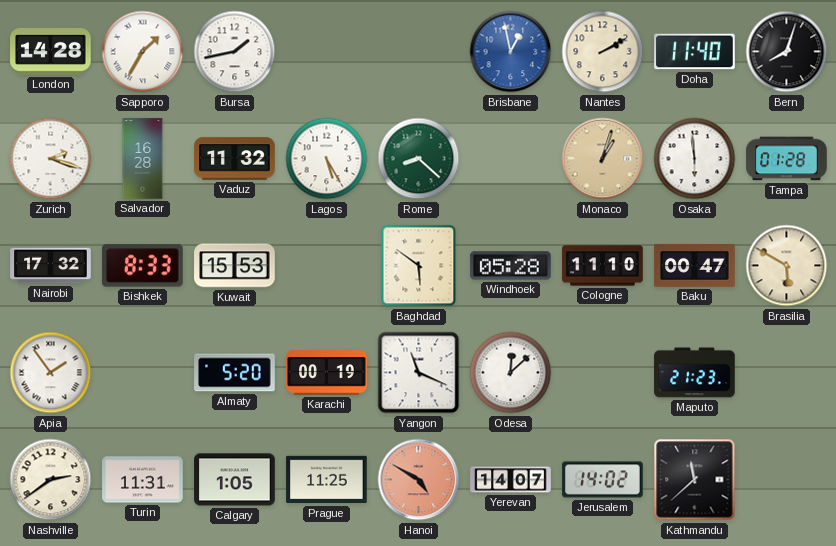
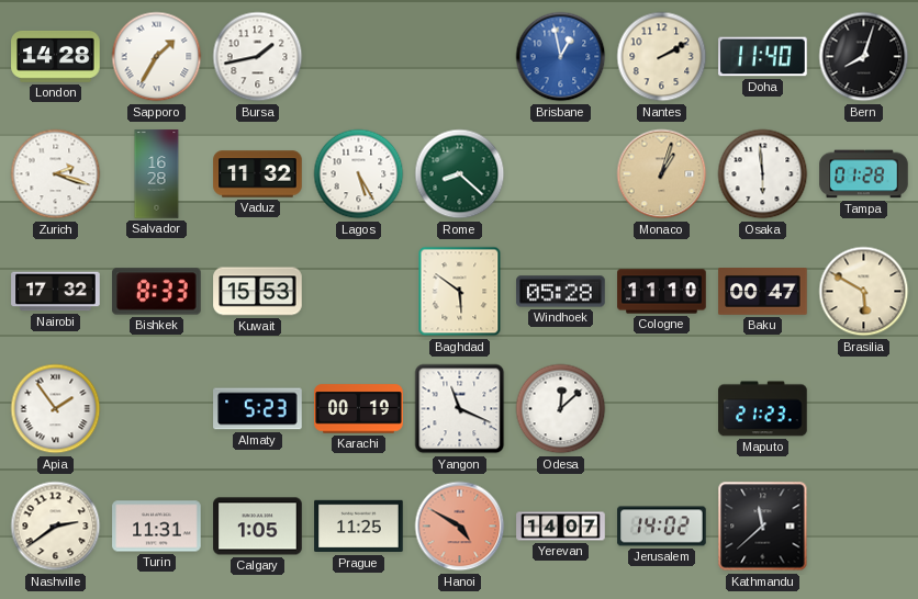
Almaty: 5:20 -> 5:23
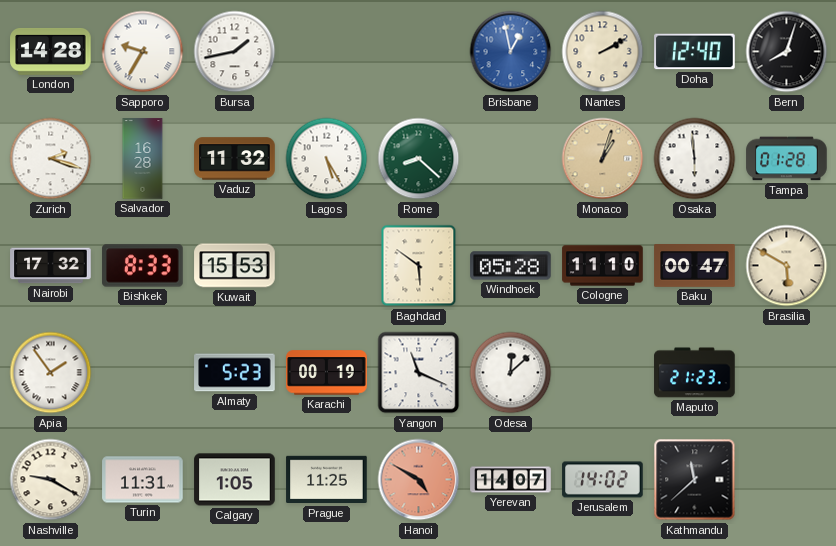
Sapporo: 1:35 -> 9:35
Doha: 11:40 -> 12:40
Nashville: 2:39 -> 9:20
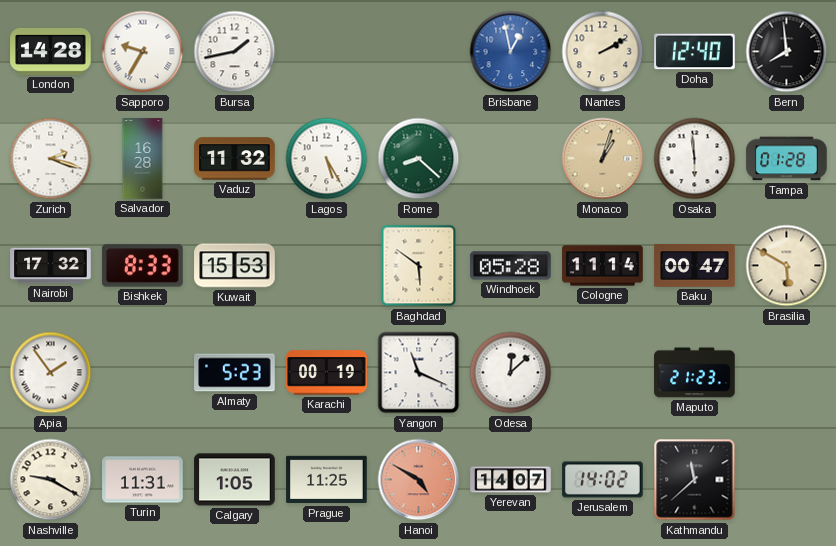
Bern: 8:03 -> 7:59
Cologne: 11:10 -> 11:14
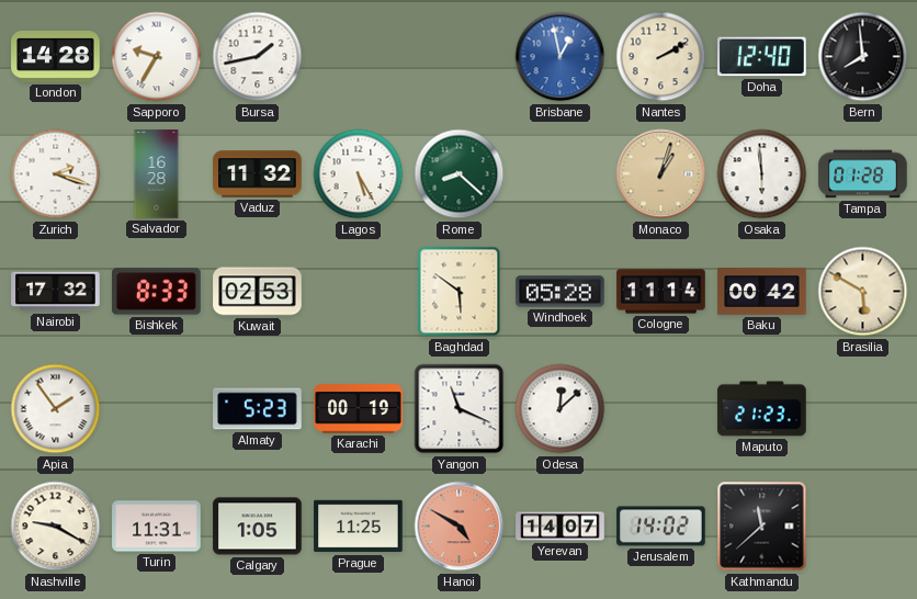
Kuwait: 15:53 -> 02:53
Baku: 00:47 -> 00:42
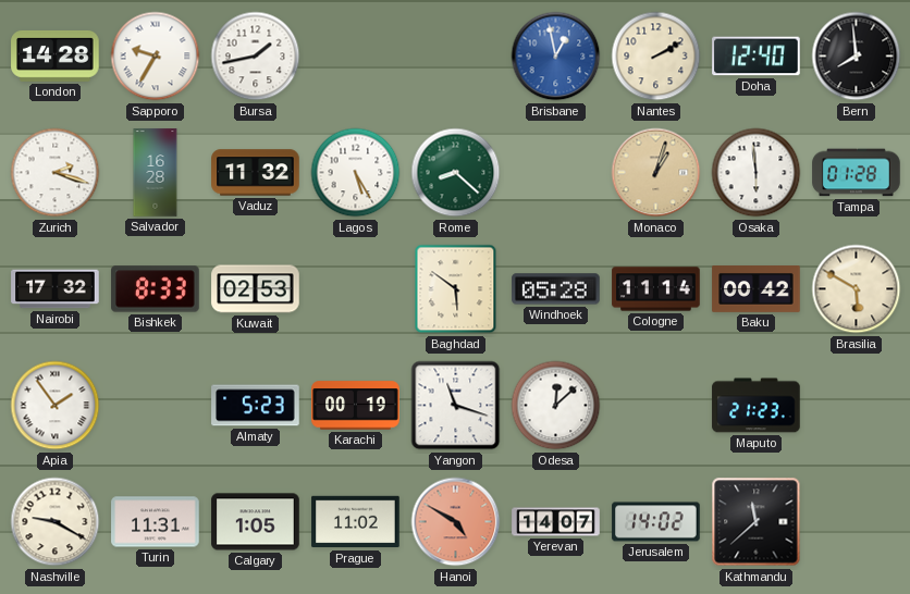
Yangon: 11:19 -> 11:18
Prague: 11:25 -> 11:02
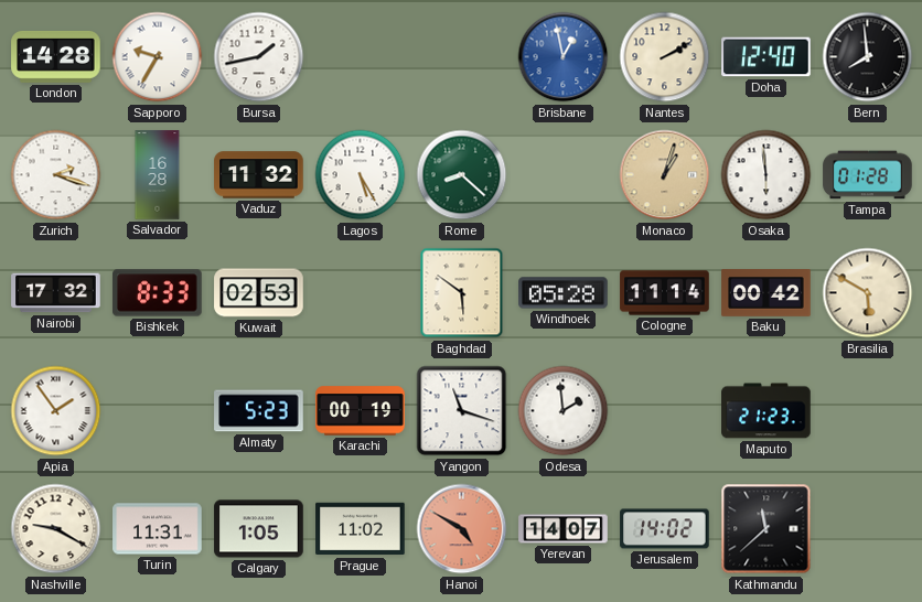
Odesa: 12:08 -> 1:59
